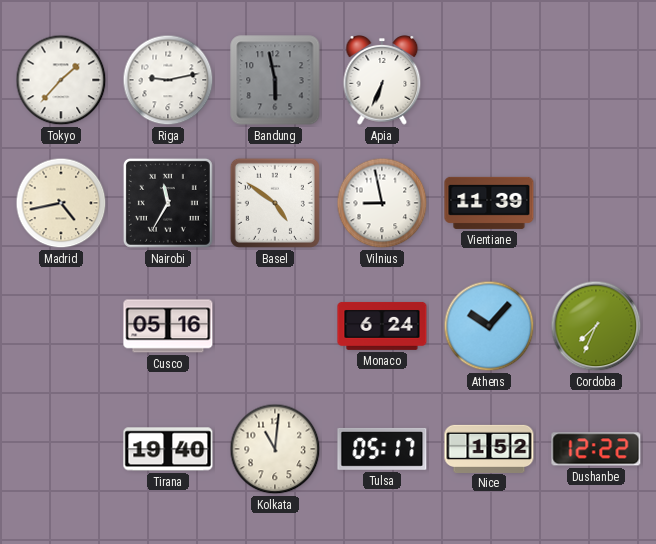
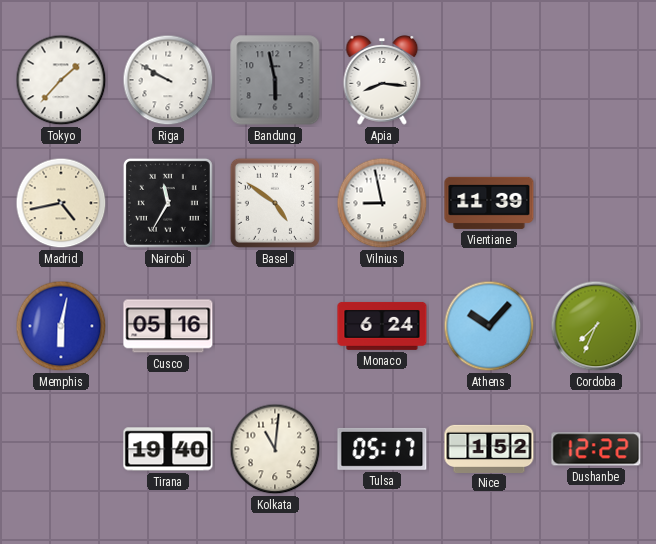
Riga: 9:13 -> 9:50
Apia: 6:34 -> 8:16
Memphis: none -> 6:02
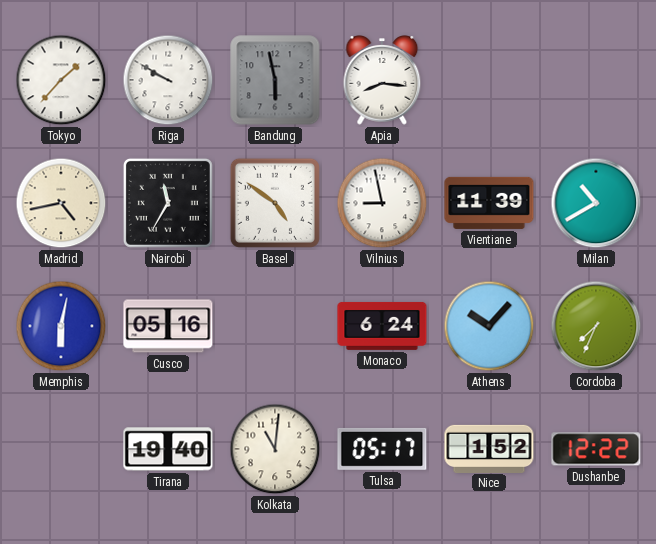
Milan: none -> 10:40
